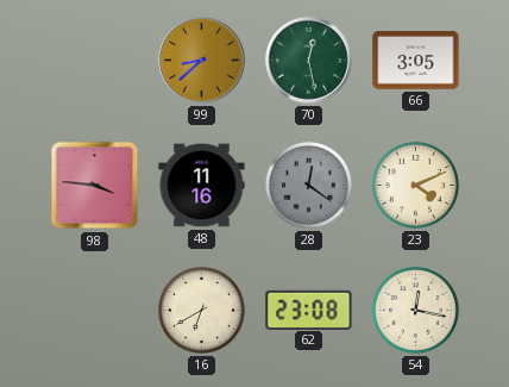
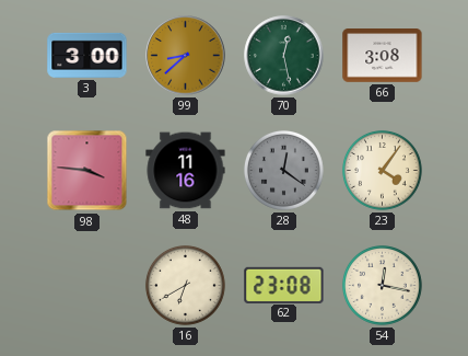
3: none -> 3:00
66: 3:05 -> 3:08
23: 4:11 -> 4:06
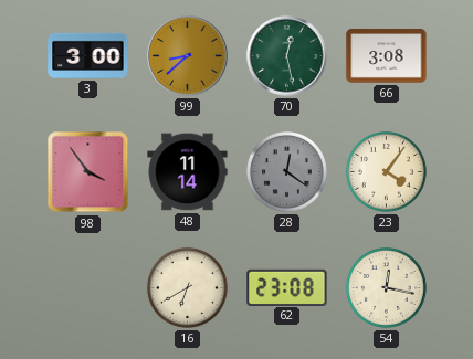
98: 3:46 -> 3:54
48: 11:16 -> 11:14
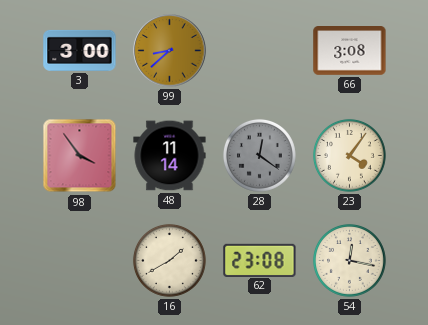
70: 12:28 -> none
16: 6:40 -> 1:40
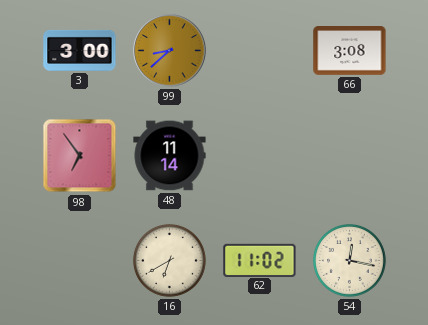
98: 3:54 -> 6:54
28: 12:21 -> none
23: 4:06 -> none
16: 1:40 -> 6:40
62: 23:08 -> 11:02
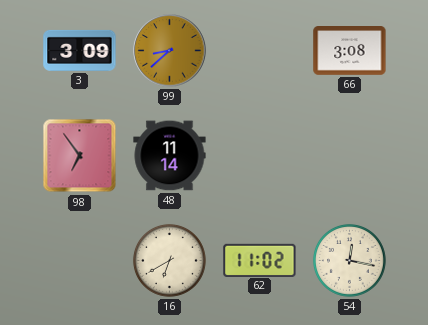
3: 3:00 -> 3:09
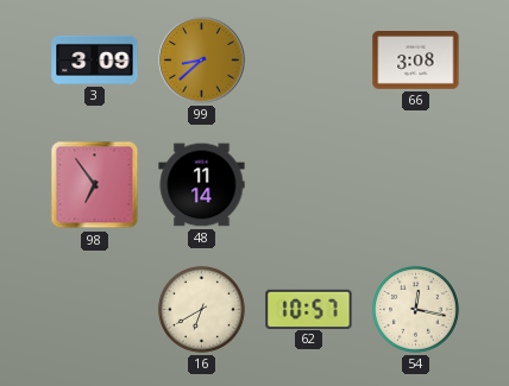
62: 11:02 -> 10:57
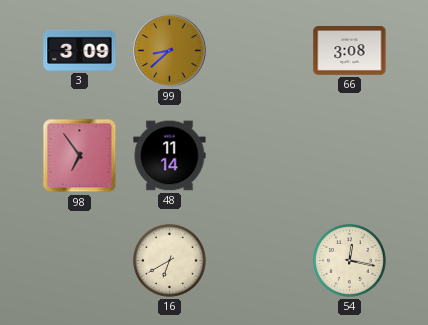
62: 10:57 -> none
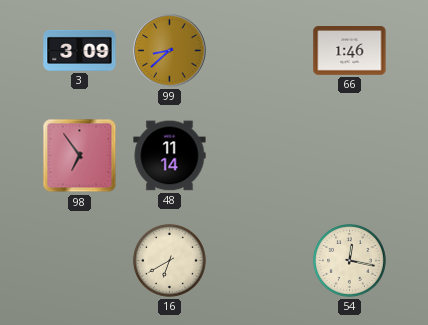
66: 3:08 -> 1:46
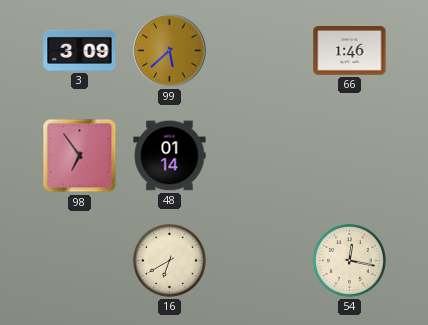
99: 8:38 -> 5:38
48: 11:14 -> 01:14
